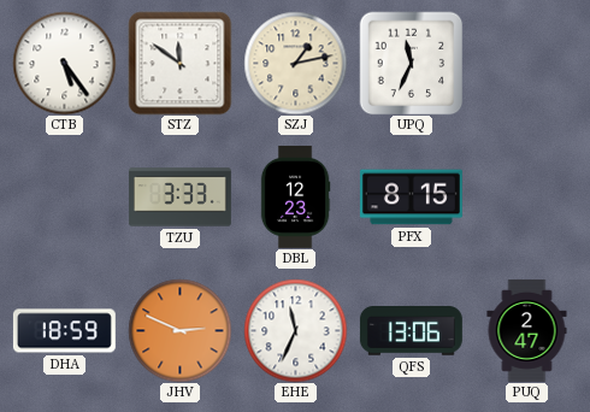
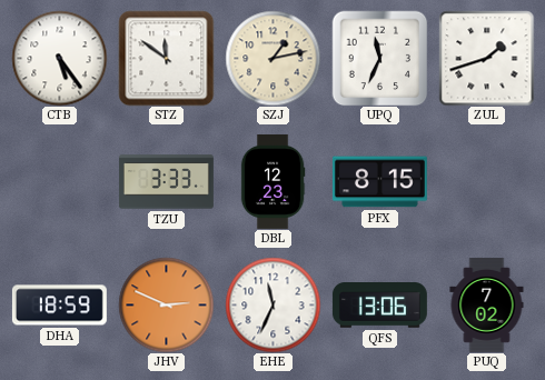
ZUL: none -> 1:42
PUQ: 2:47 -> 7:02
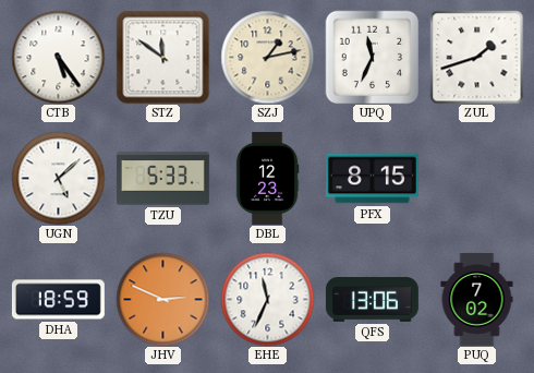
UGN: none -> 5:08
TZU: 3:33 -> 5:33
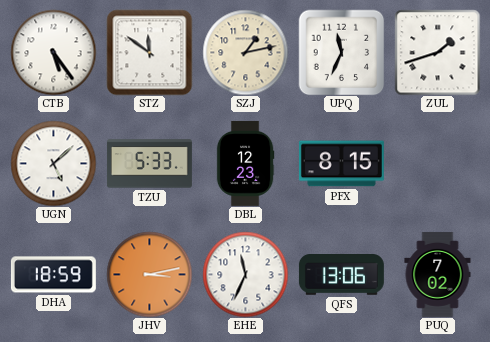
JHV: 2:49 -> 3:13
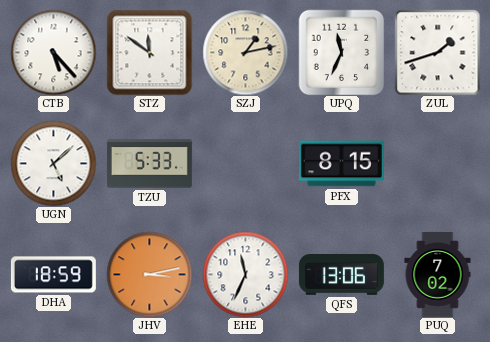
CTB: 5:24 -> 5:23
DBL: 12:23 -> none
